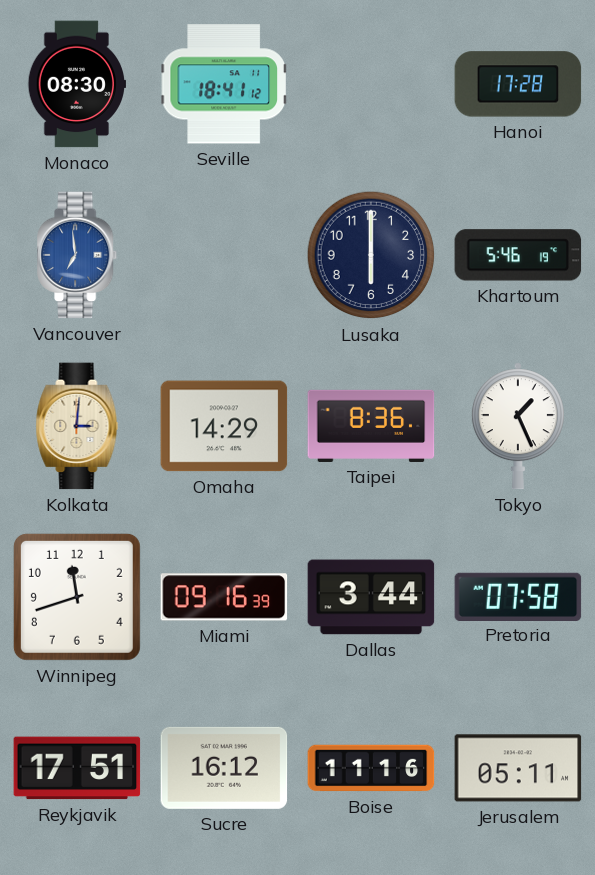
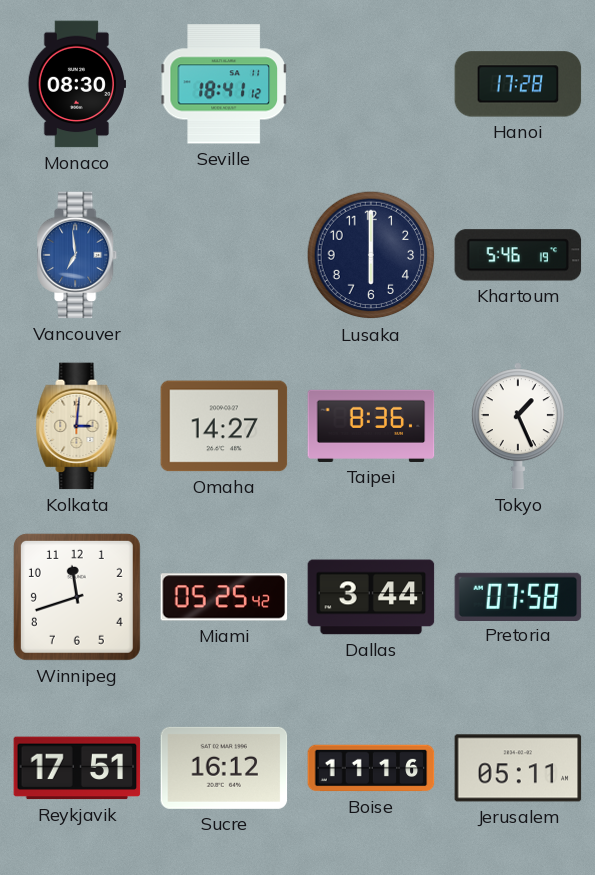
Omaha: 14:29 -> 14:27
Miami: 09:16 -> 05:25
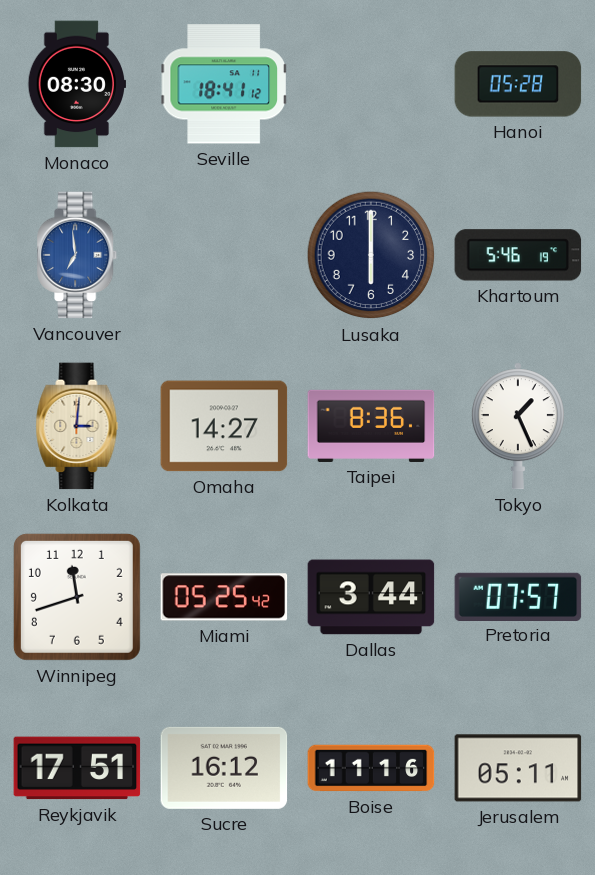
Hanoi: 17:28 -> 05:28
Pretoria: 07:58 -> 07:57
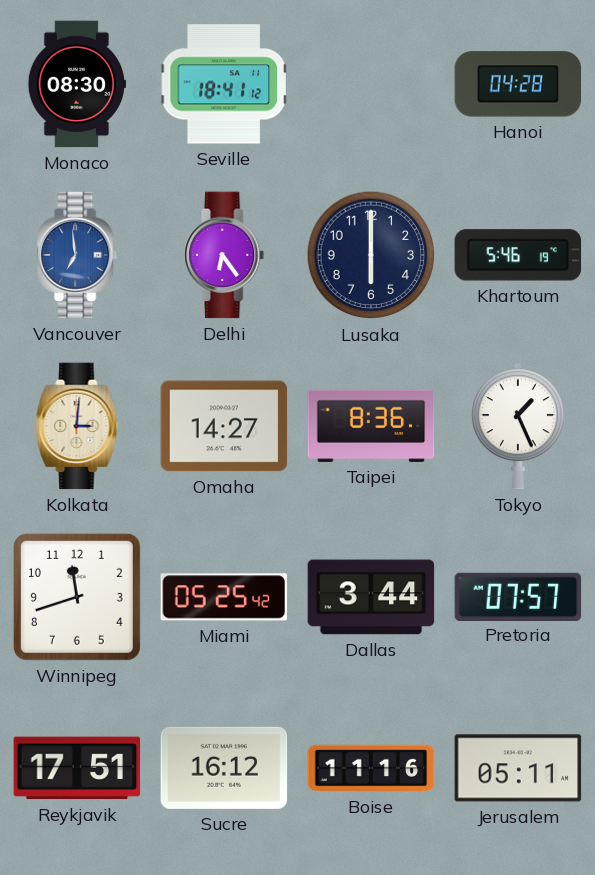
Hanoi: 05:28 -> 04:28
Delhi: none -> 6:24
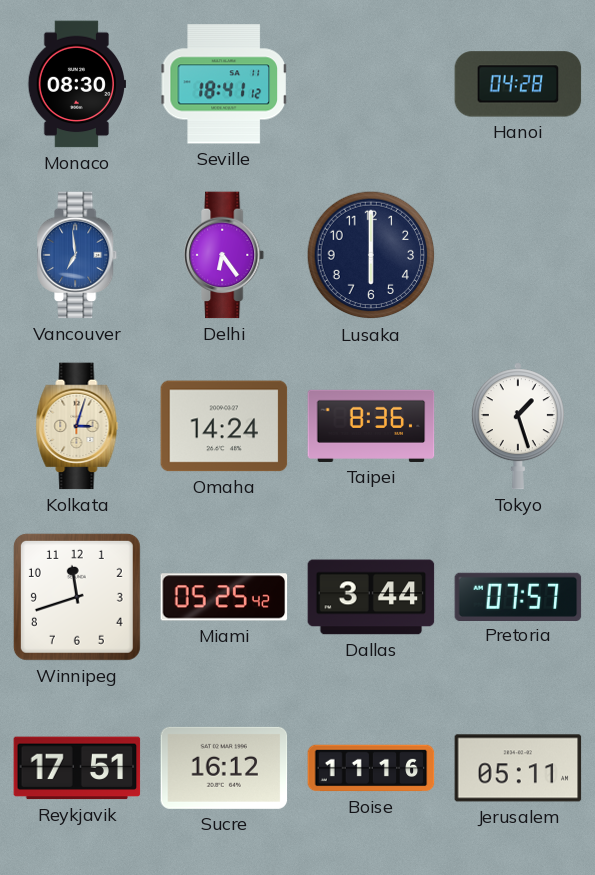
Khartoum: 5:46 -> none
Kolkata: 3:01 -> 3:03
Omaha: 14:27 -> 14:24
Tokyo: 1:26 -> 1:27
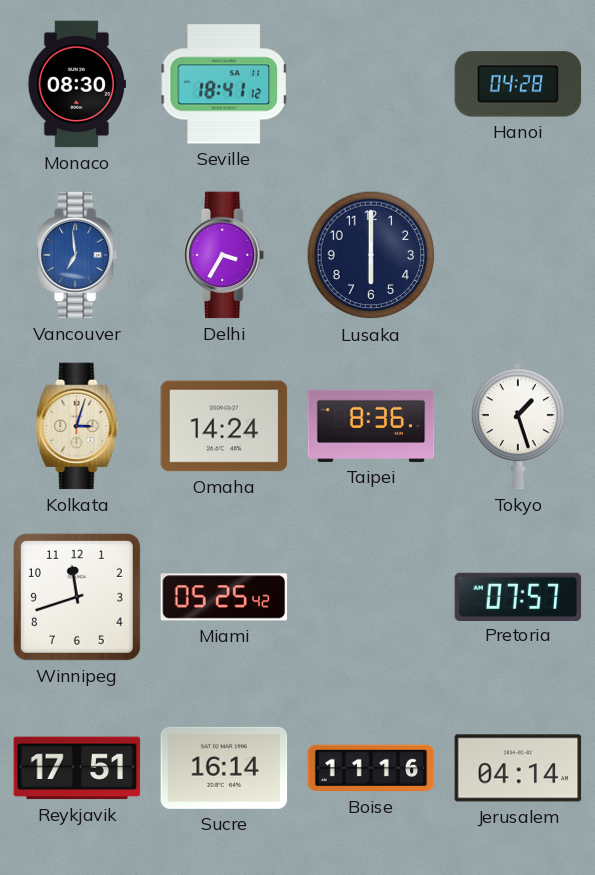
Delhi: 6:24 -> 3:35
Dallas: 3:44 -> none
Sucre: 16:12 -> 16:14
Jerusalem: 05:11 -> 04:14
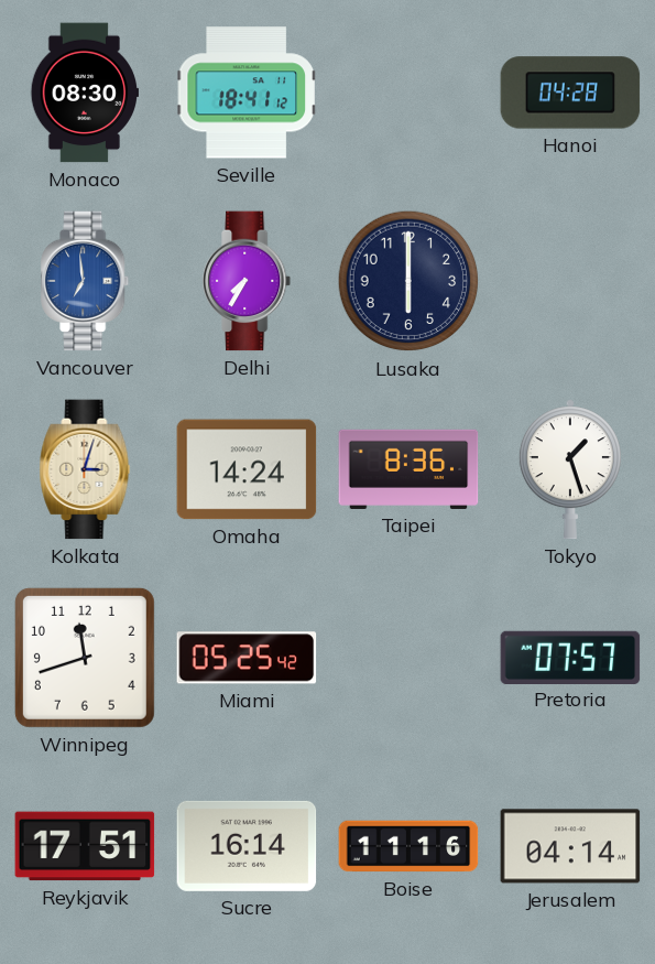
Delhi: 3:35 -> 7:35
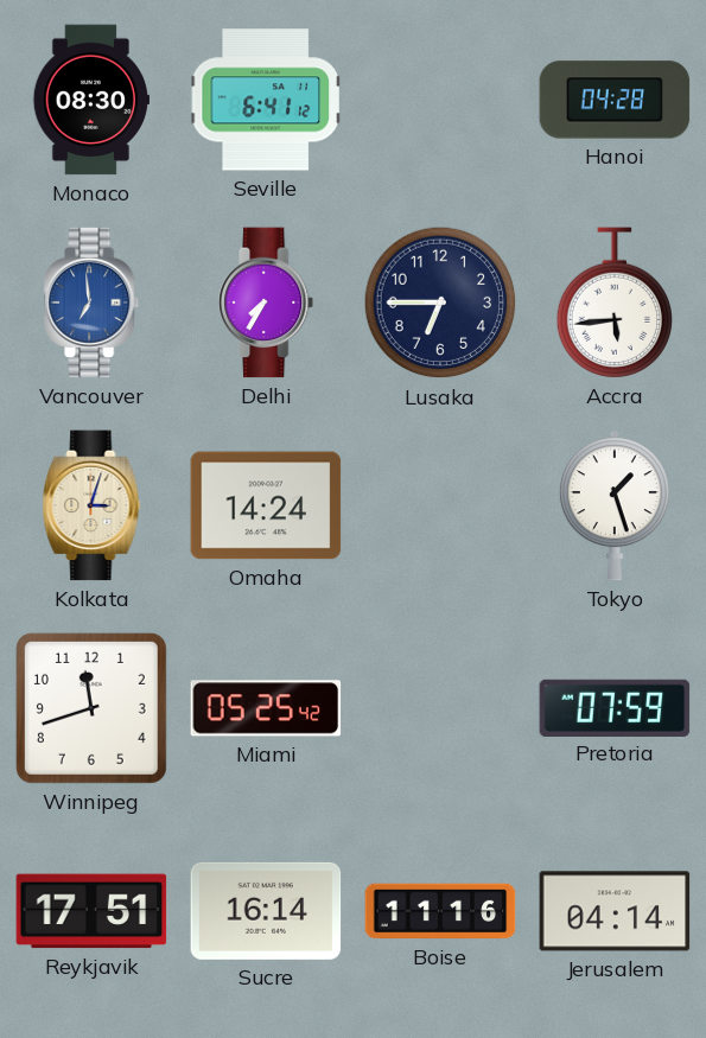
Seville: 18:41 -> 6:41
Lusaka: 6:00 -> 6:45
Accra: none -> 5:44
Taipei: 8:36 -> none
Pretoria: 07:57 -> 07:59
